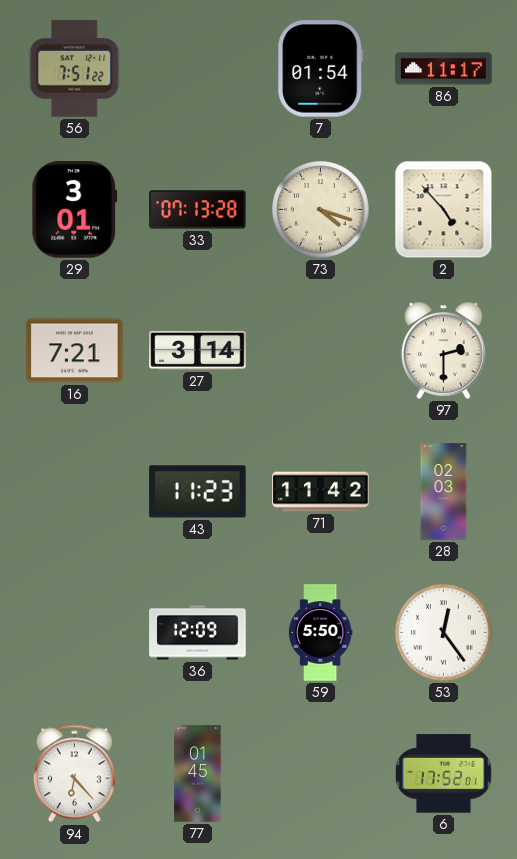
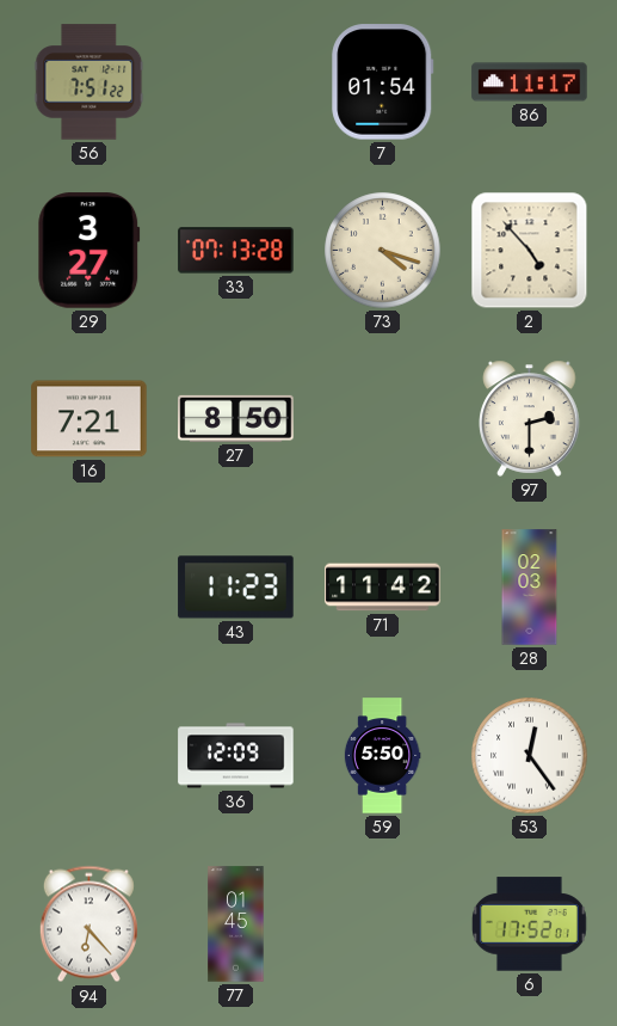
29: 3:01 -> 3:27
27: 3:14 -> 8:50
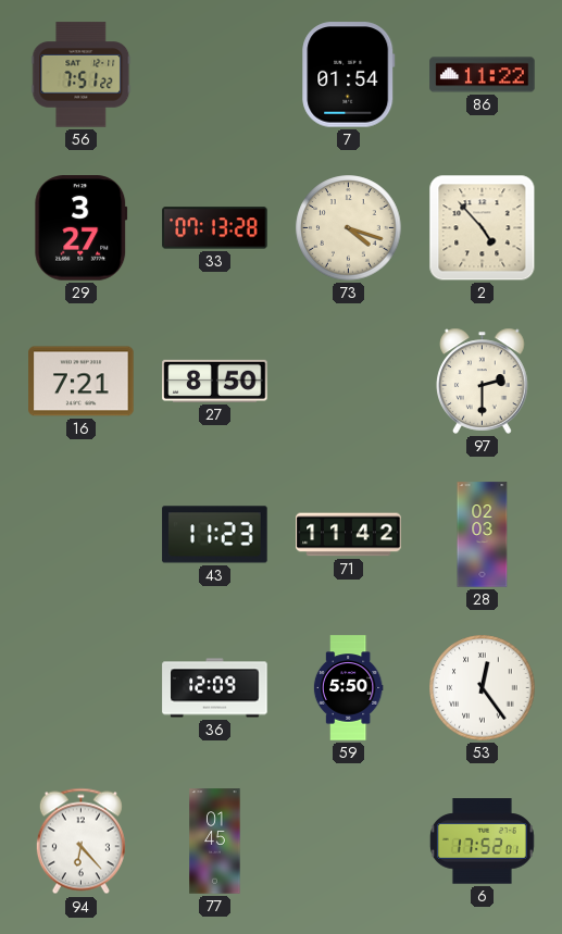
86: 11:17 -> 11:22
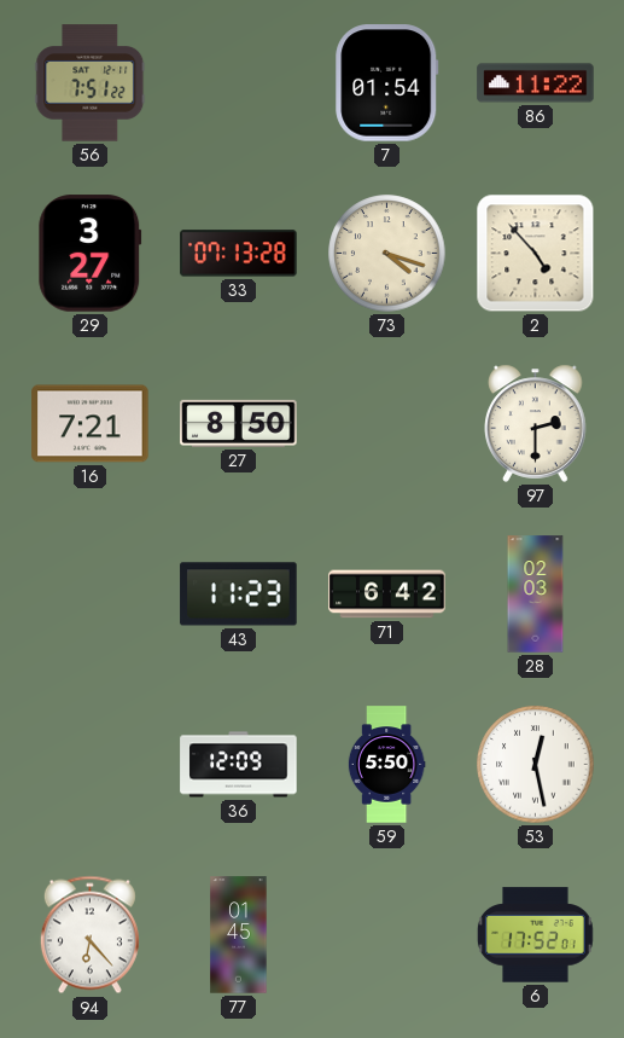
71: 11:42 -> 6:42
53: 12:24 -> 12:28
